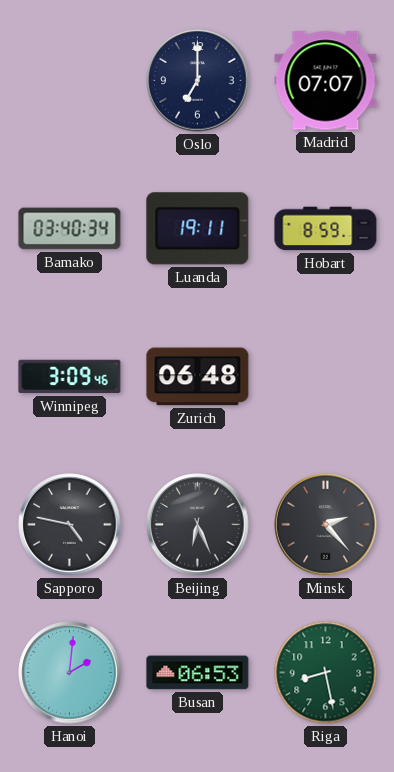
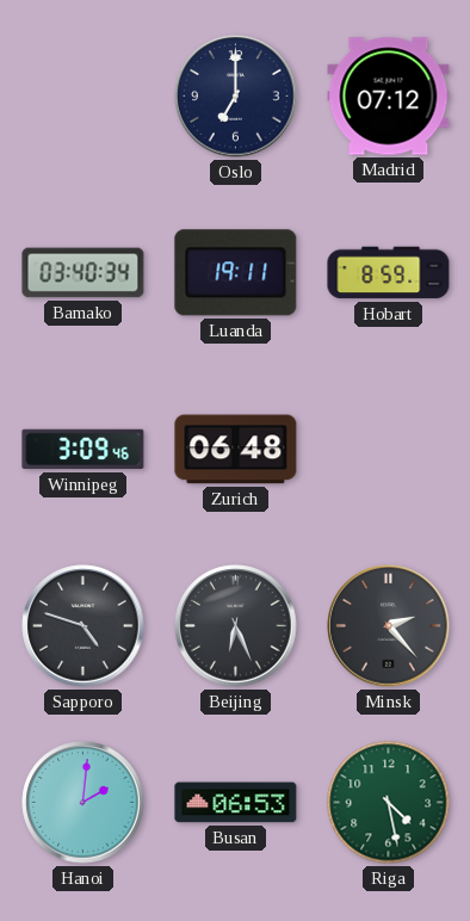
Madrid: 07:07 -> 07:12
Sapporo: 4:47 -> 4:48
Riga: 8:28 -> 4:28
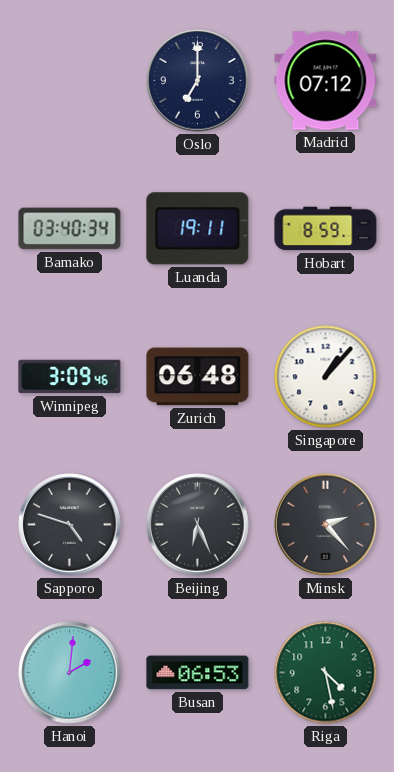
Singapore: none -> 1:07
